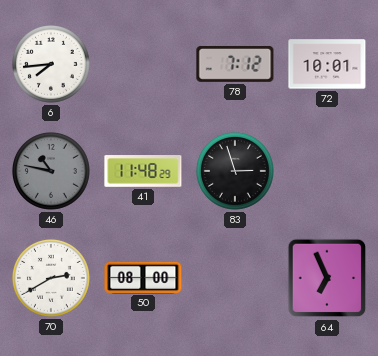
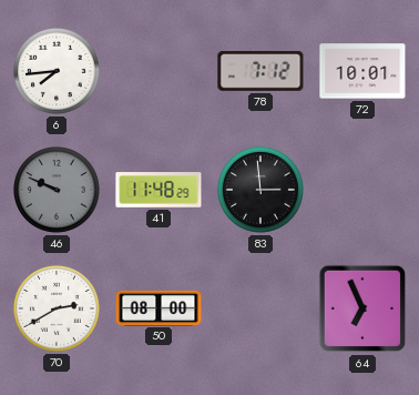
46: 10:47 -> 9:49
83: 2:57 -> 2:59
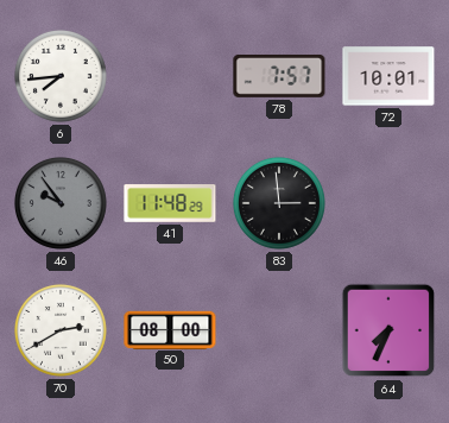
78: 7:12 -> 7:57
46: 9:49 -> 9:54
64: 6:56 -> 7:34
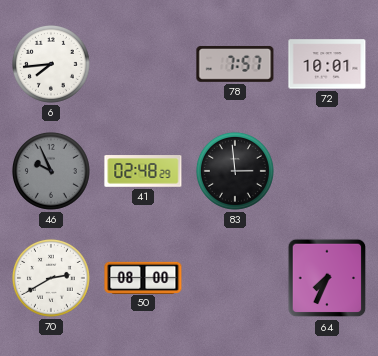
46: 9:54 -> 9:56
41: 11:48 -> 02:48
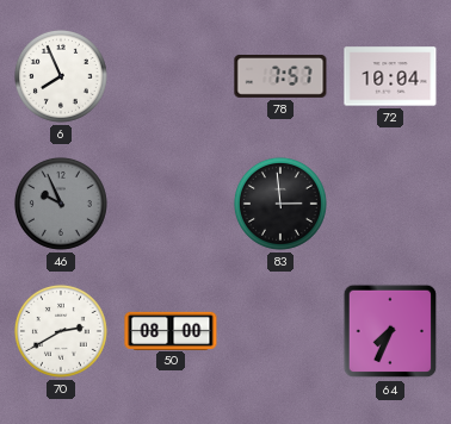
6: 7:44 -> 7:56
72: 10:01 -> 10:04
41: 02:48 -> none
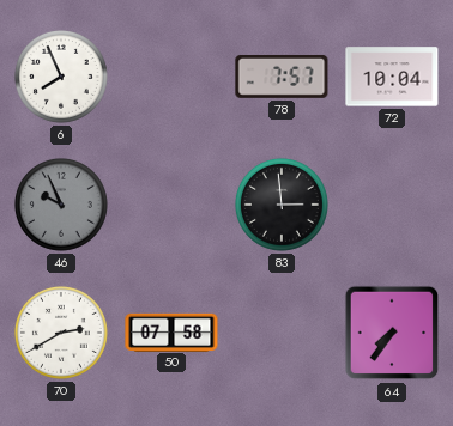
50: 08:00 -> 07:58
64: 7:34 -> 7:36
